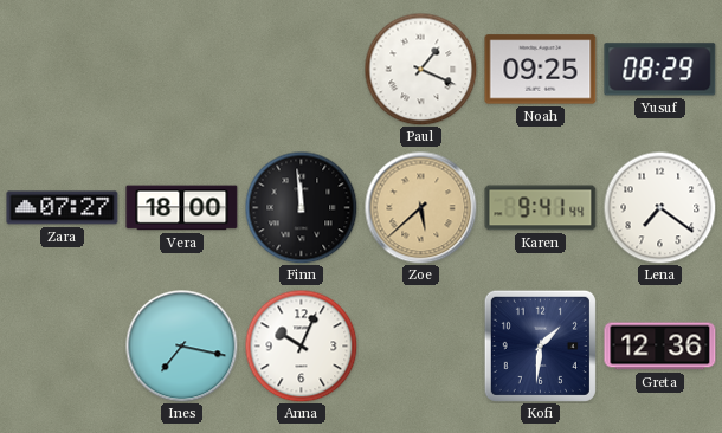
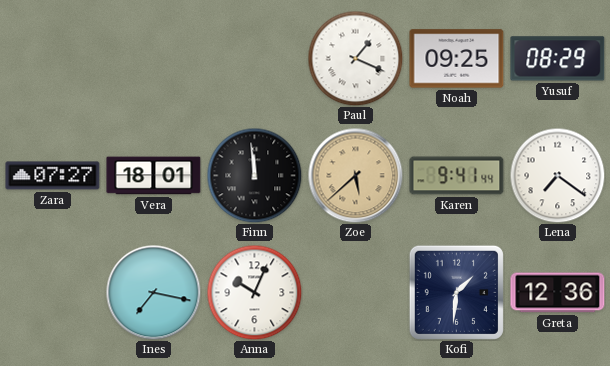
Vera: 18:00 -> 18:01
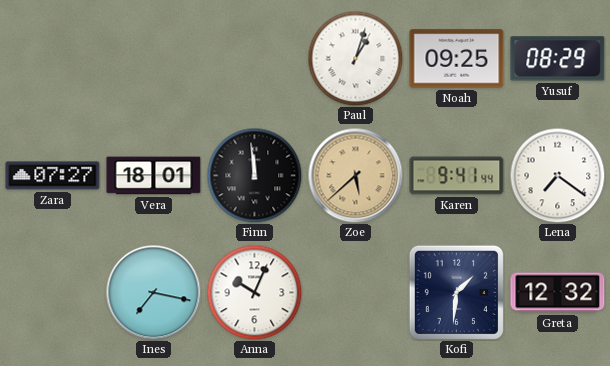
Paul: 1:19 -> 1:03
Greta: 12:36 -> 12:32
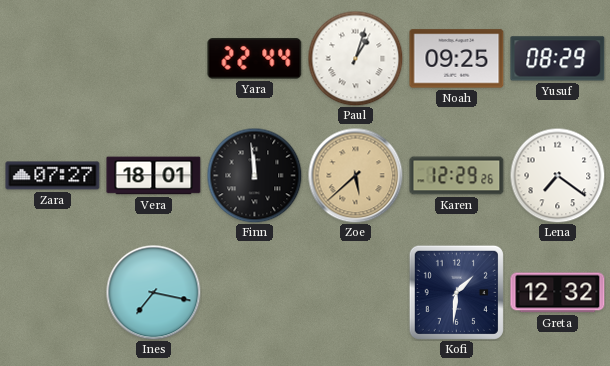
Yara: none -> 22:44
Karen: 9:41 -> 12:29
Anna: 10:04 -> none
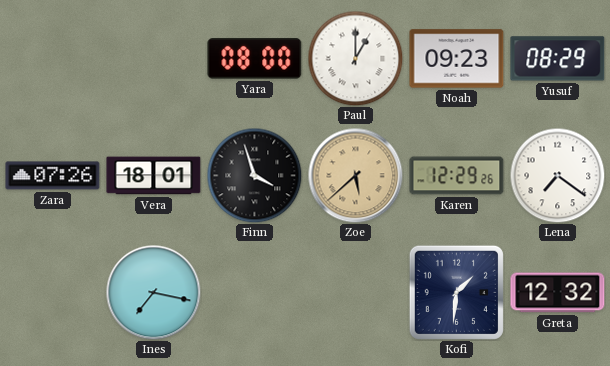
Yara: 22:44 -> 08:00
Paul: 1:03 -> 1:00
Noah: 09:25 -> 09:23
Zara: 07:27 -> 07:26
Finn: 11:59 -> 3:57
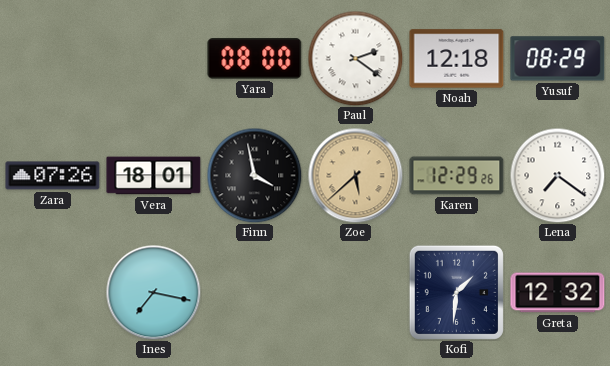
Paul: 1:00 -> 2:21
Noah: 09:23 -> 12:18
Finn: 3:57 -> 3:58
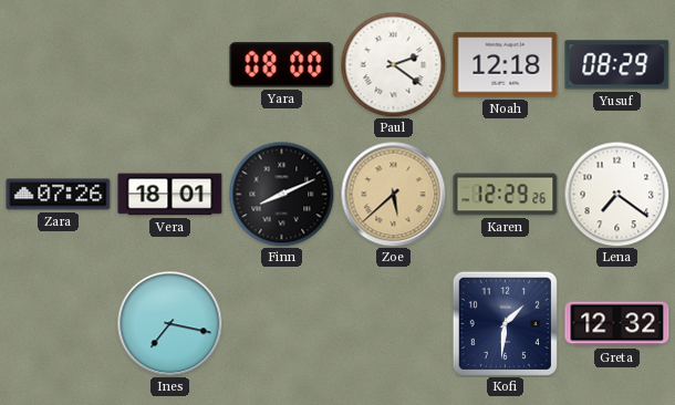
Finn: 3:58 -> 8:11
